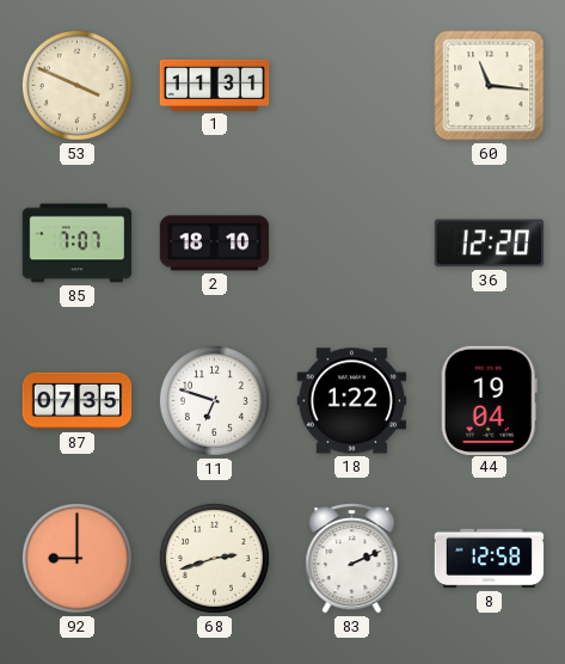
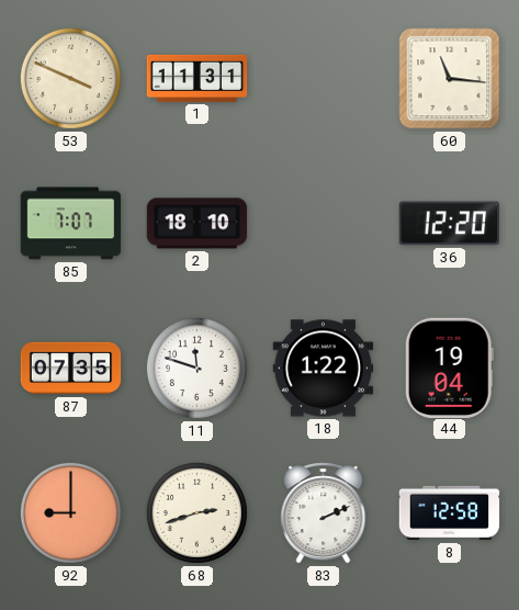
11: 6:48 -> 11:48
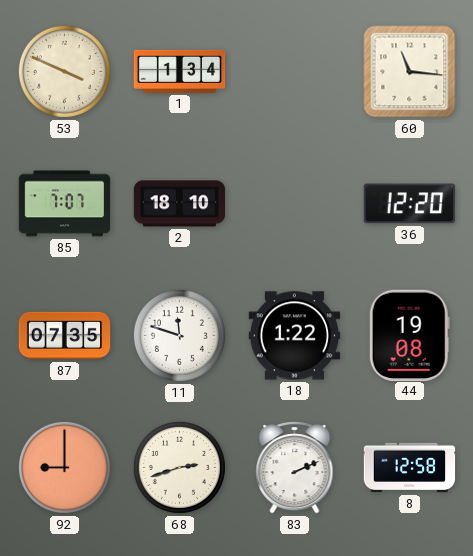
1: 11:31 -> 1:34
44: 19:04 -> 19:08
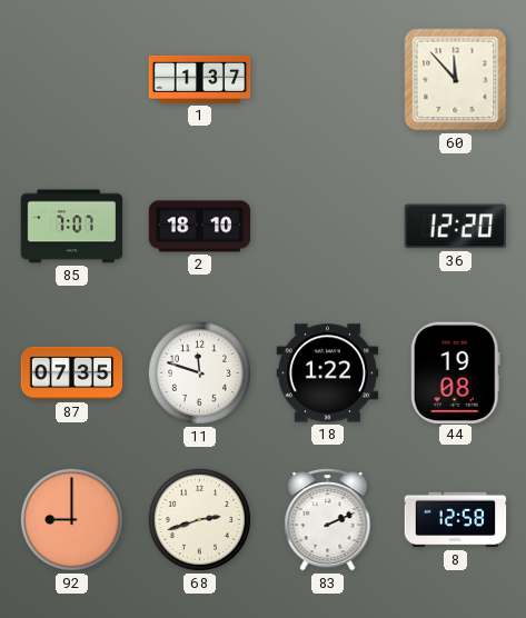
53: 3:49 -> none
1: 1:34 -> 1:37
60: 11:16 -> 11:53
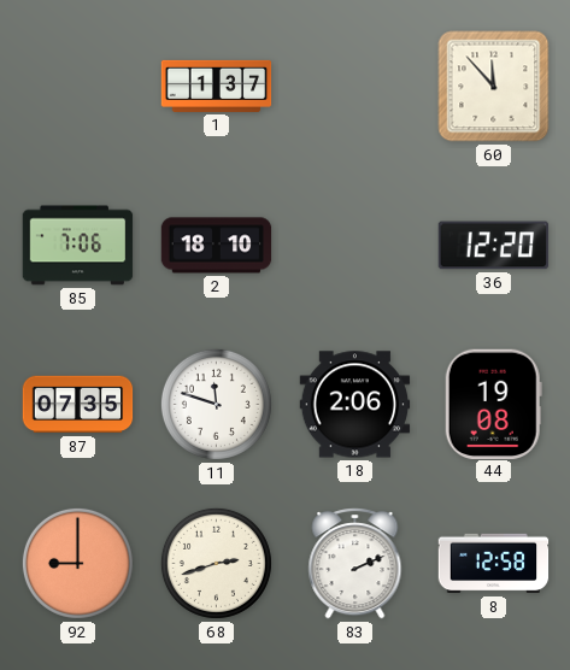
85: 7:07 -> 7:06
18: 1:22 -> 2:06
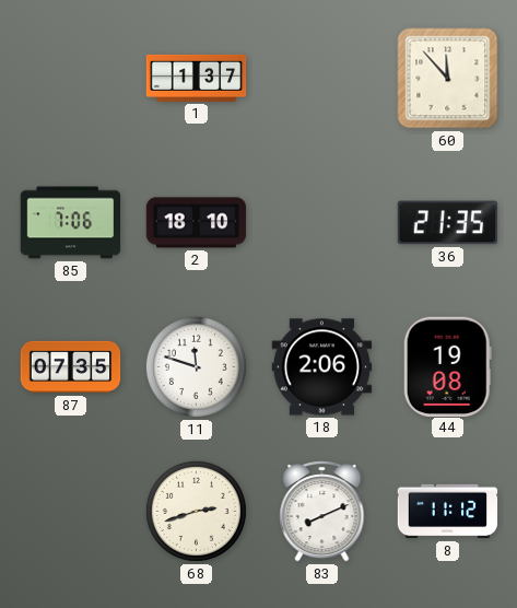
36: 12:20 -> 21:35
92: 9:00 -> none
83: 2:11 -> 8:11
8: 12:58 -> 11:12
